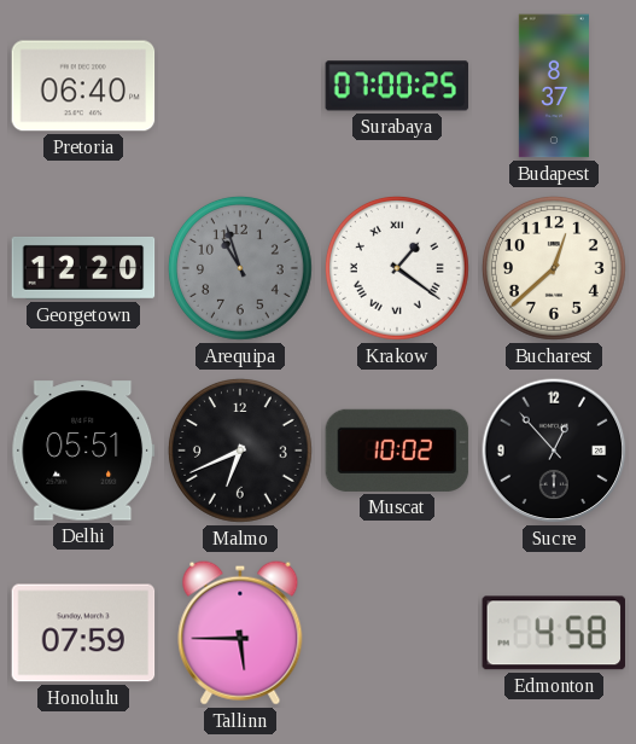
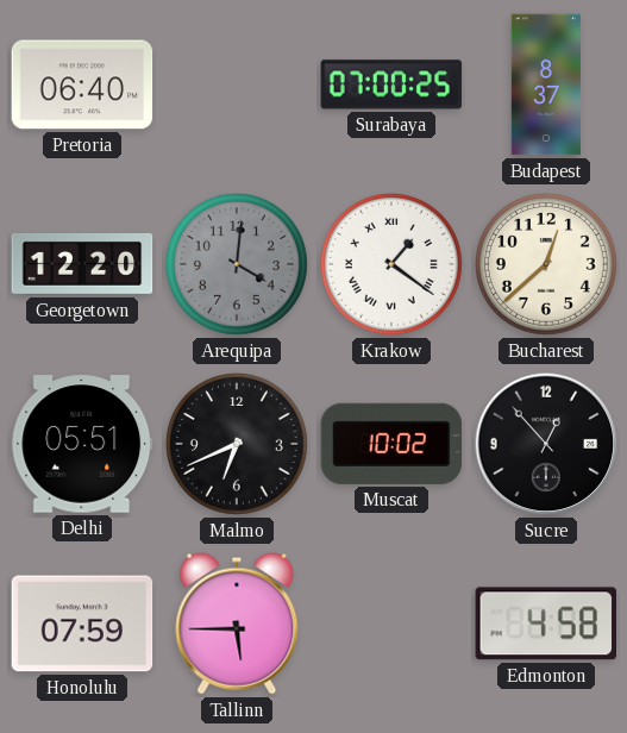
Arequipa: 10:57 -> 4:01
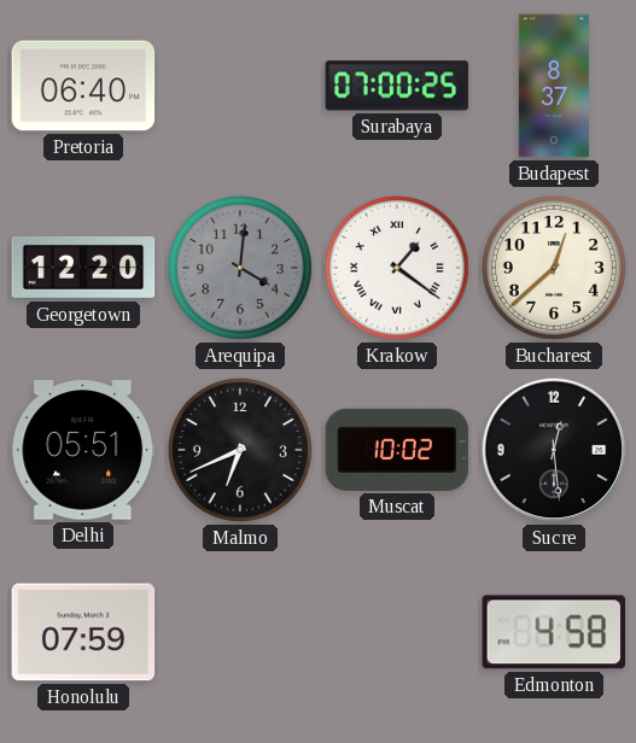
Sucre: 12:53 -> 12:29
Tallinn: 5:45 -> none
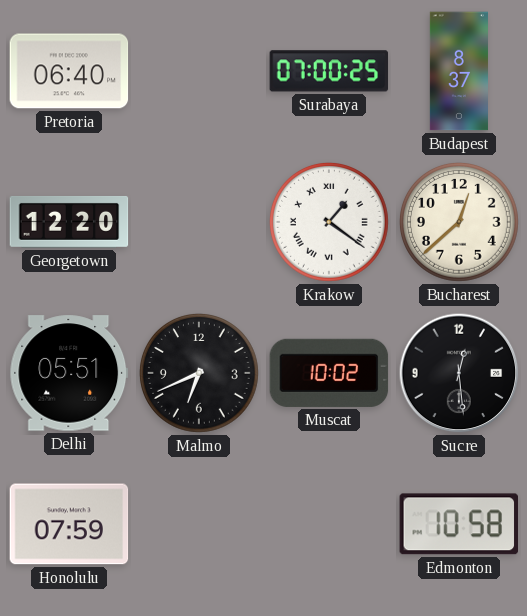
Arequipa: 4:01 -> none
Edmonton: 4:58 -> 10:58
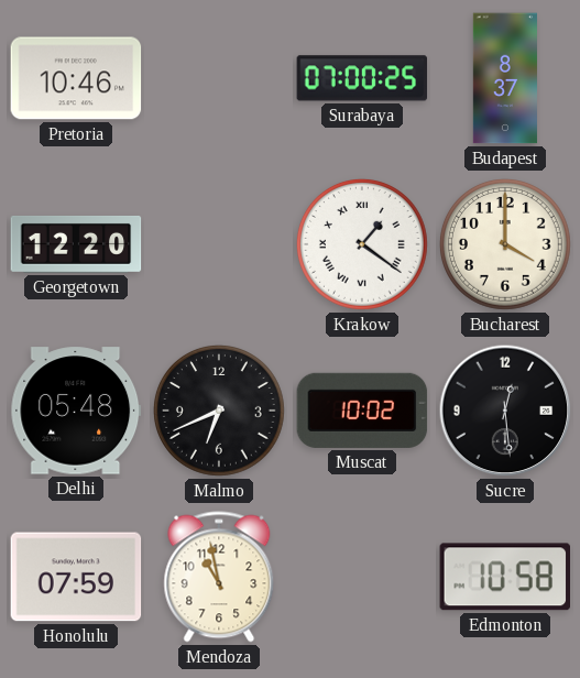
Pretoria: 06:40 -> 10:46
Bucharest: 12:38 -> 4:00
Delhi: 05:51 -> 05:48
Mendoza: none -> 10:58
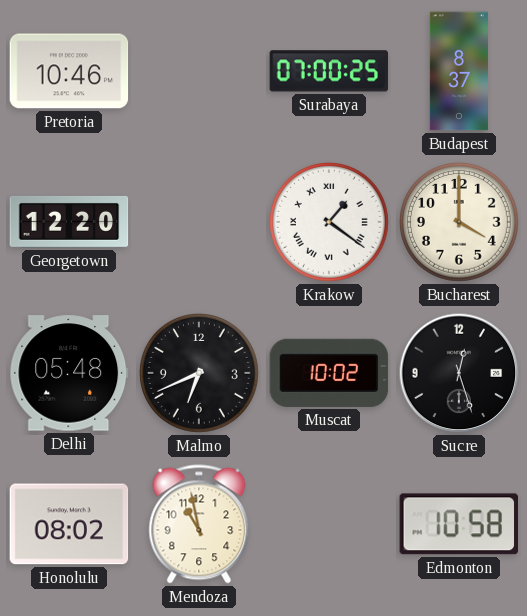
Sucre: 12:29 -> 12:27
Honolulu: 07:59 -> 08:02
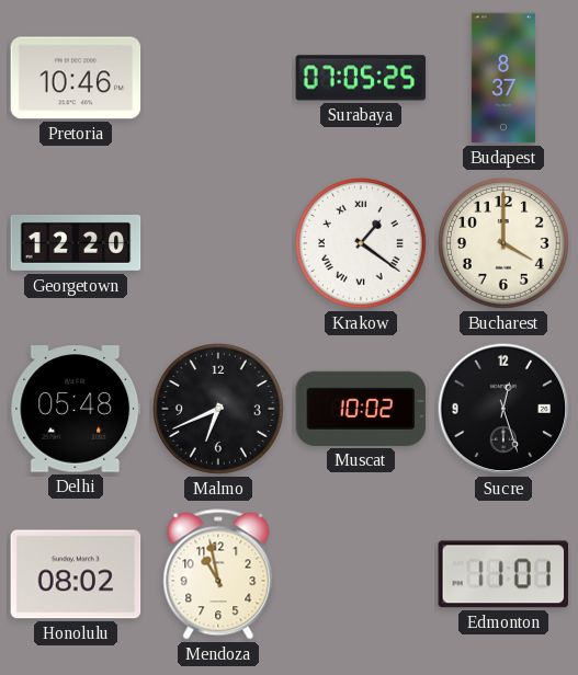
Surabaya: 07:00 -> 07:05
Edmonton: 10:58 -> 11:01
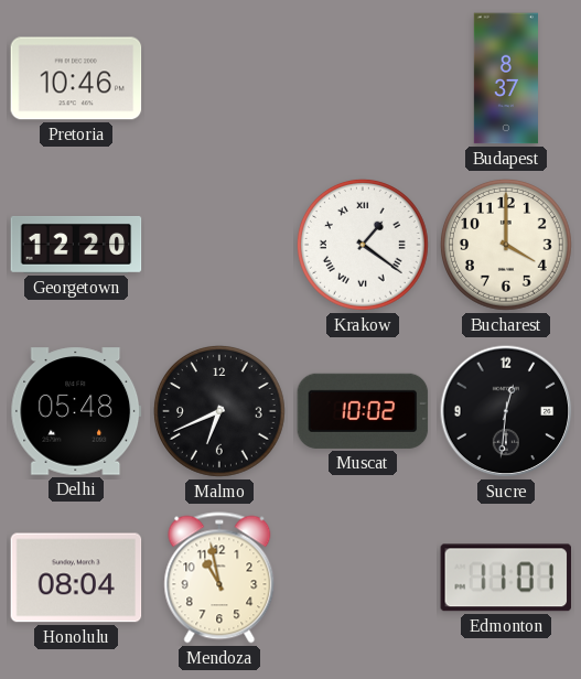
Surabaya: 07:05 -> none
Sucre: 12:27 -> 12:31
Honolulu: 08:02 -> 08:04
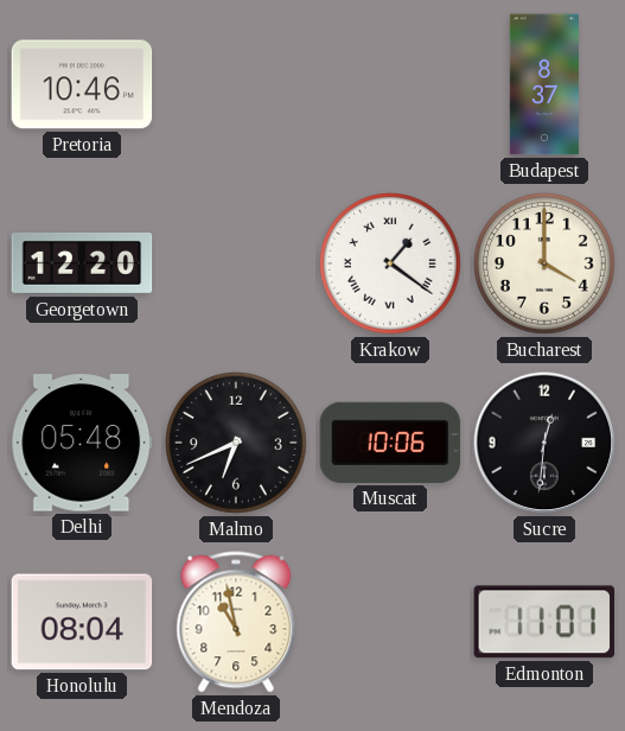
Muscat: 10:02 -> 10:06
